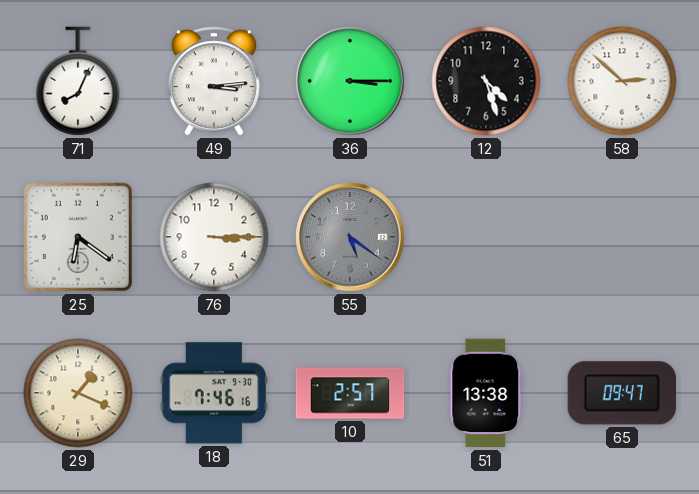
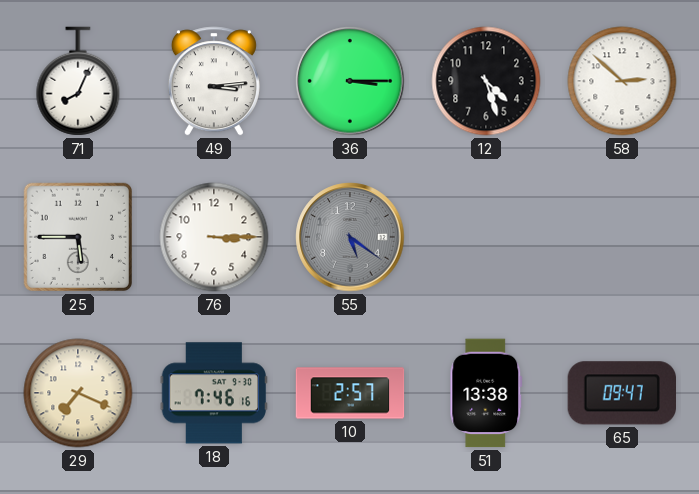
25: 6:21 -> 5:45
29: 1:19 -> 7:19
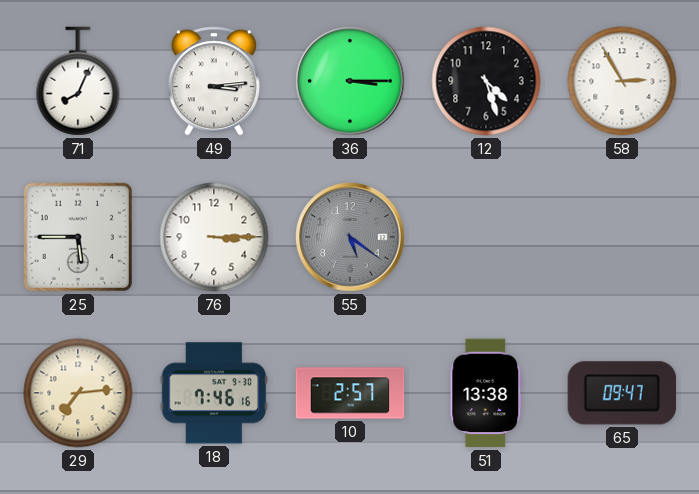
58: 2:52 -> 2:55
29: 7:19 -> 7:14
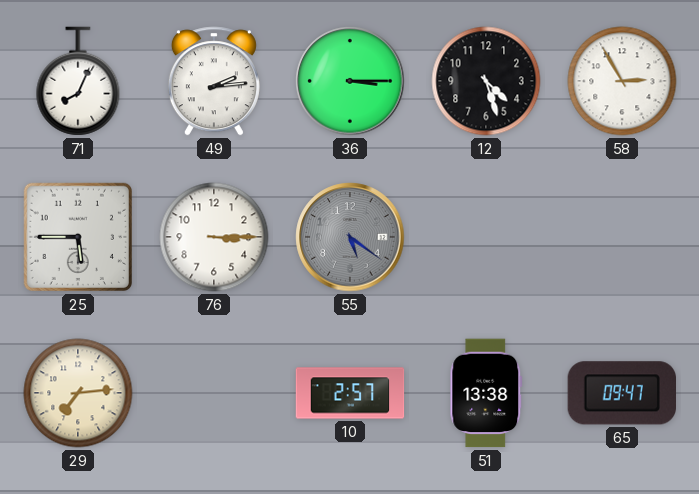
49: 3:14 -> 2:14
18: 7:46 -> none
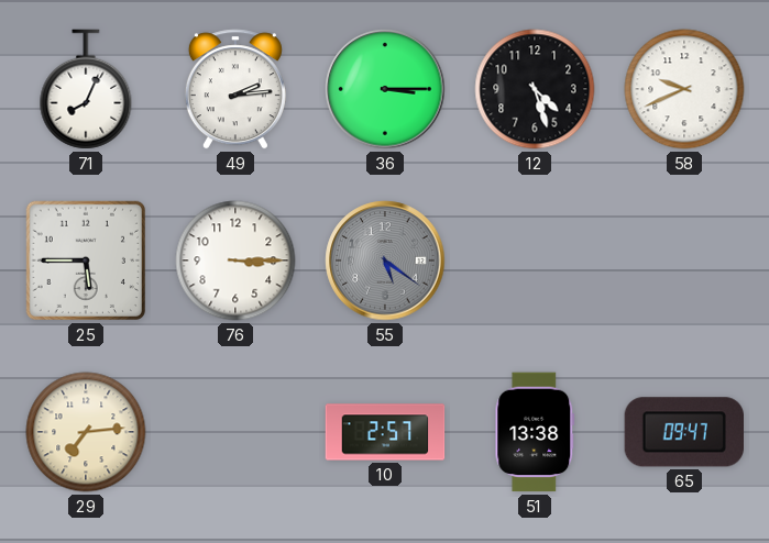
58: 2:55 -> 9:41
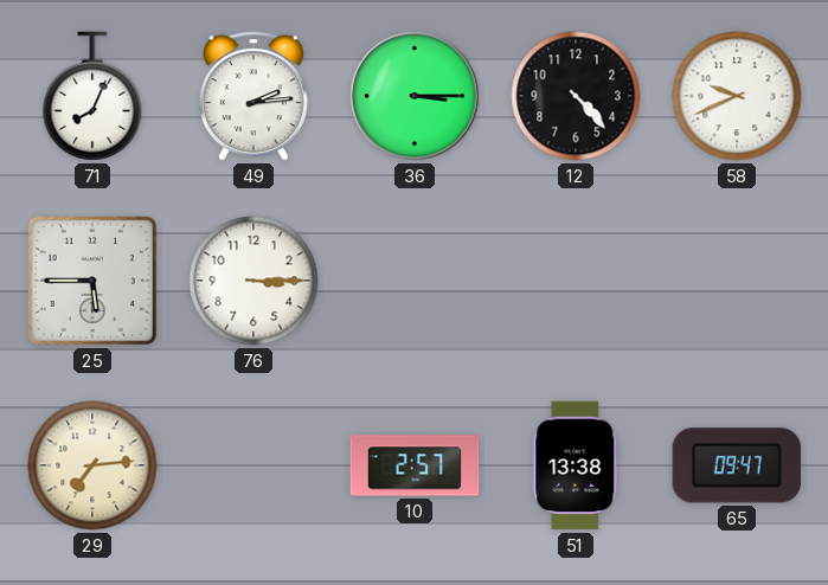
12: 4:27 -> 4:23
55: 5:21 -> none
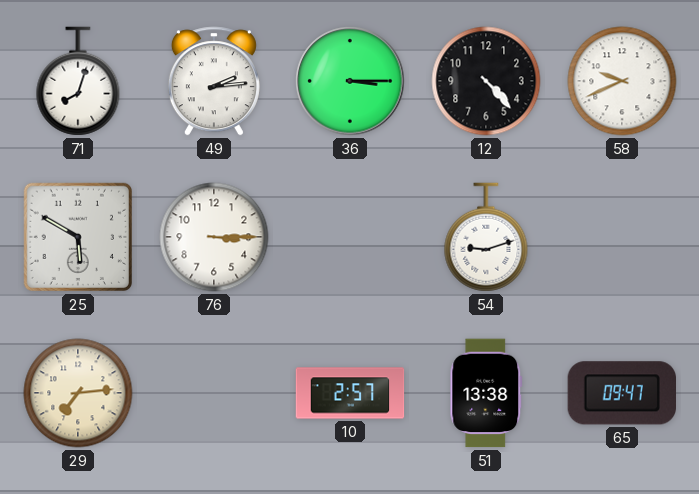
71: 8:04 -> 8:03
25: 5:45 -> 5:50
54: none -> 9:12
